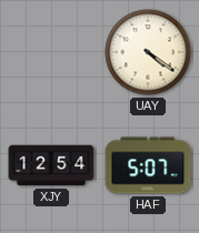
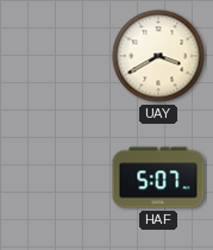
UAY: 4:21 -> 3:40
XJY: 12:54 -> none
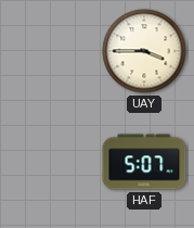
UAY: 3:40 -> 3:45
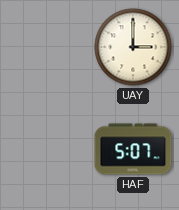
UAY: 3:45 -> 3:00
